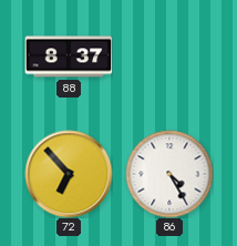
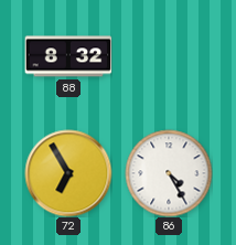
88: 8:37 -> 8:32
72: 6:53 -> 6:55
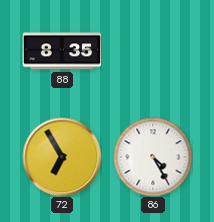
88: 8:32 -> 8:35
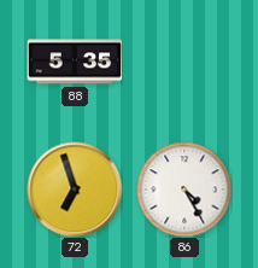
88: 8:35 -> 5:35
72: 6:55 -> 6:57
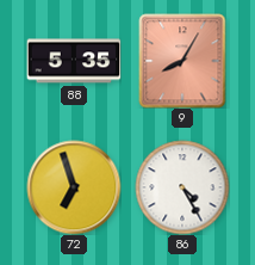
9: none -> 8:05
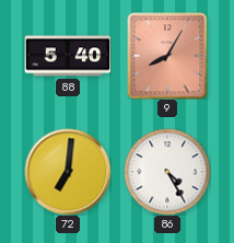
88: 5:35 -> 5:40
72: 6:57 -> 7:01
